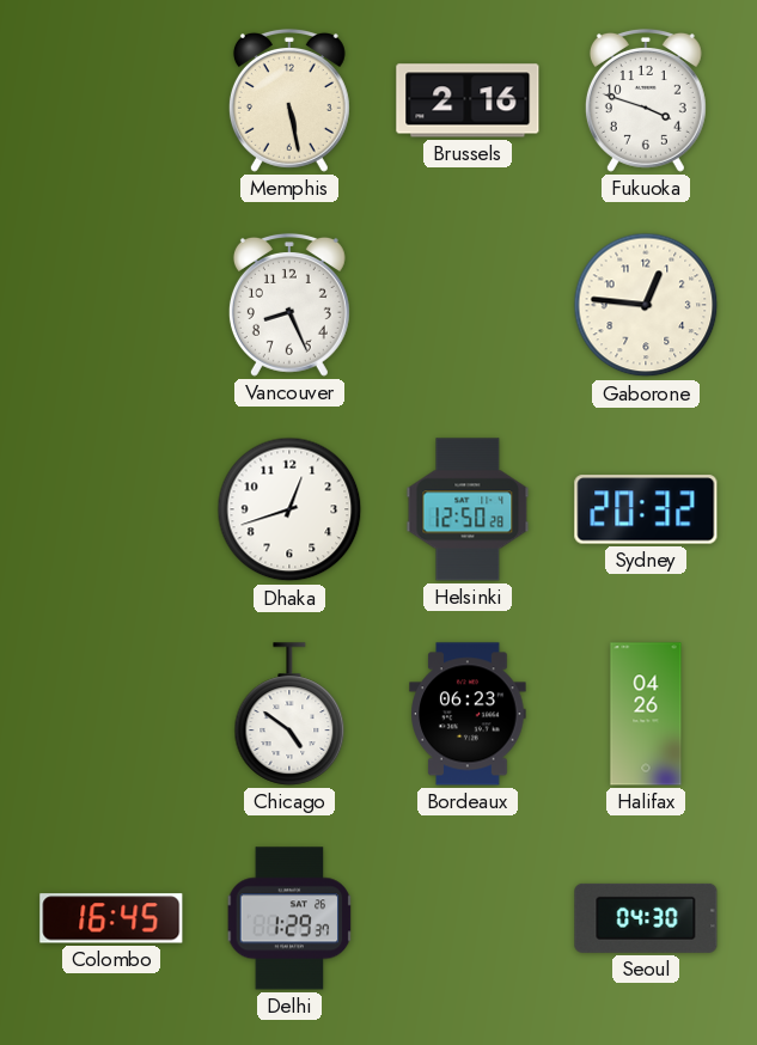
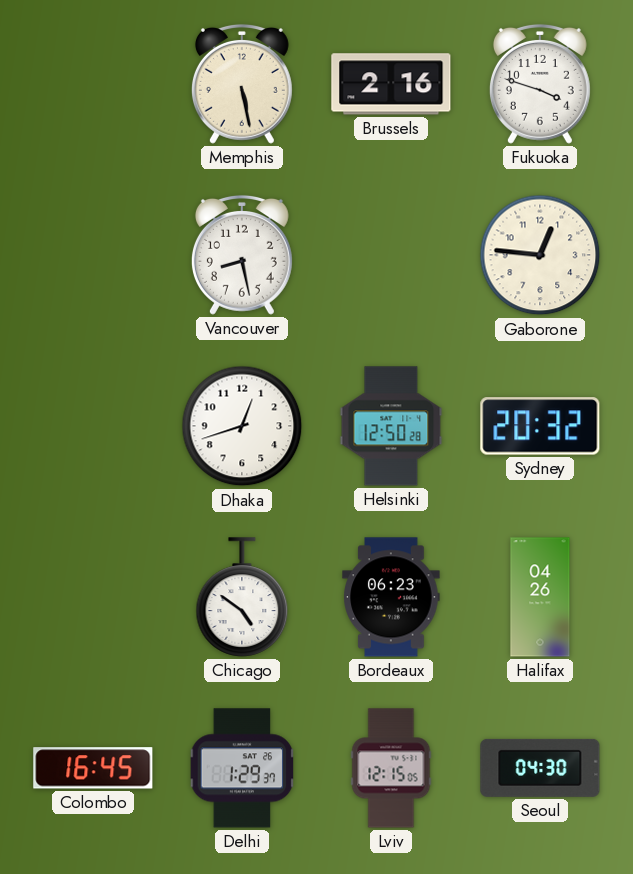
Vancouver: 8:26 -> 8:28
Lviv: none -> 12:15
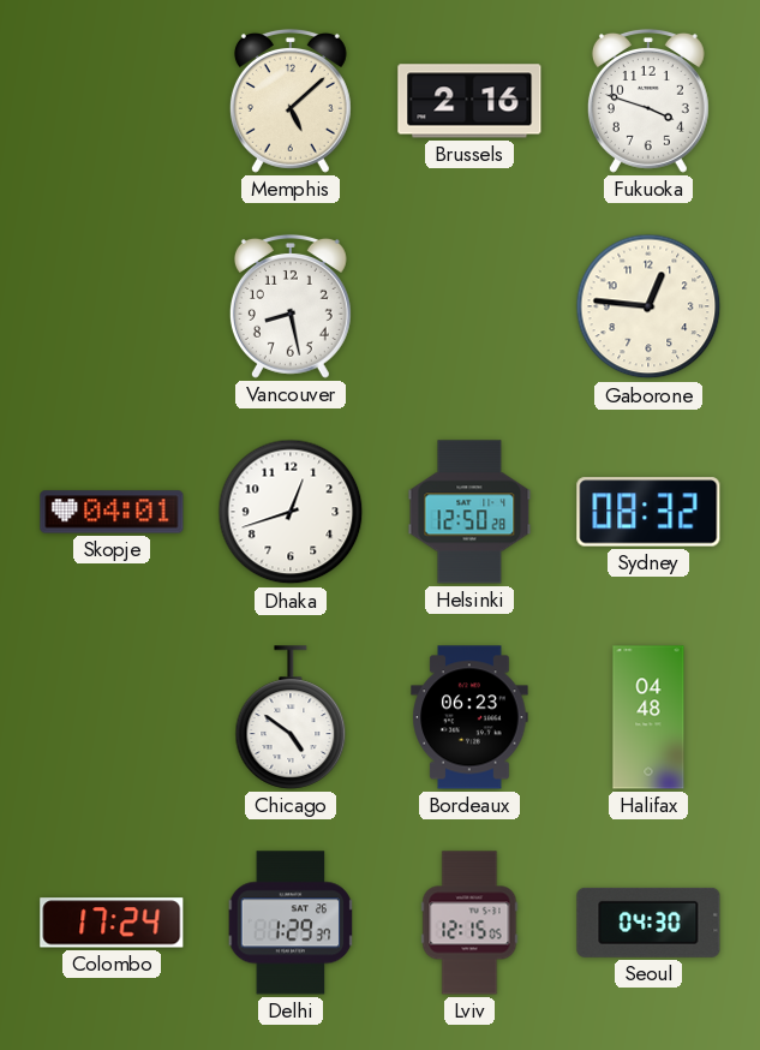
Memphis: 5:28 -> 5:08
Skopje: none -> 04:01
Sydney: 20:32 -> 08:32
Halifax: 04:26 -> 04:48
Colombo: 16:45 -> 17:24
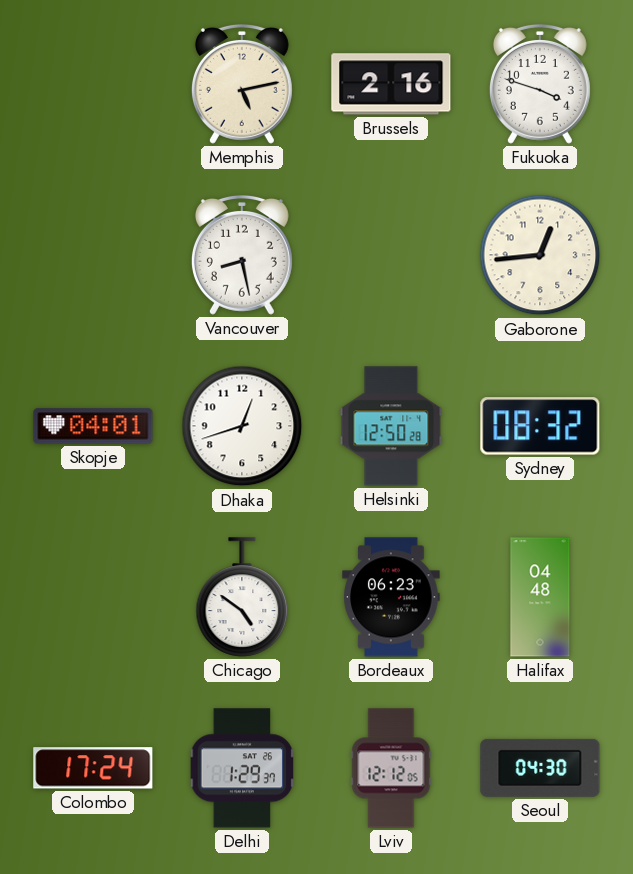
Memphis: 5:08 -> 5:13
Gaborone: 12:46 -> 12:44
Lviv: 12:15 -> 12:12
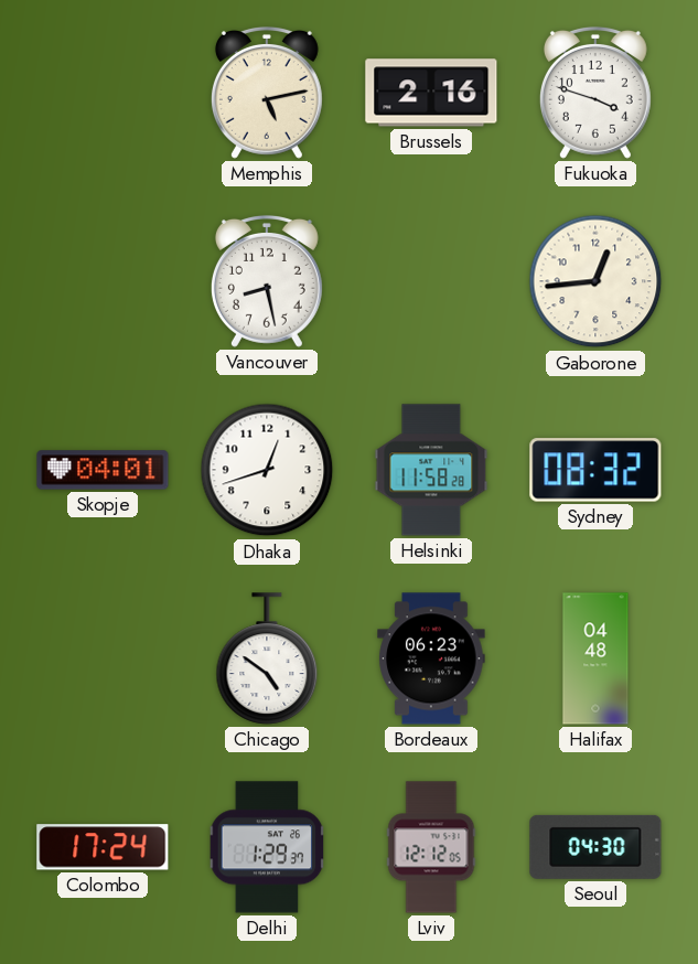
Helsinki: 12:50 -> 11:58
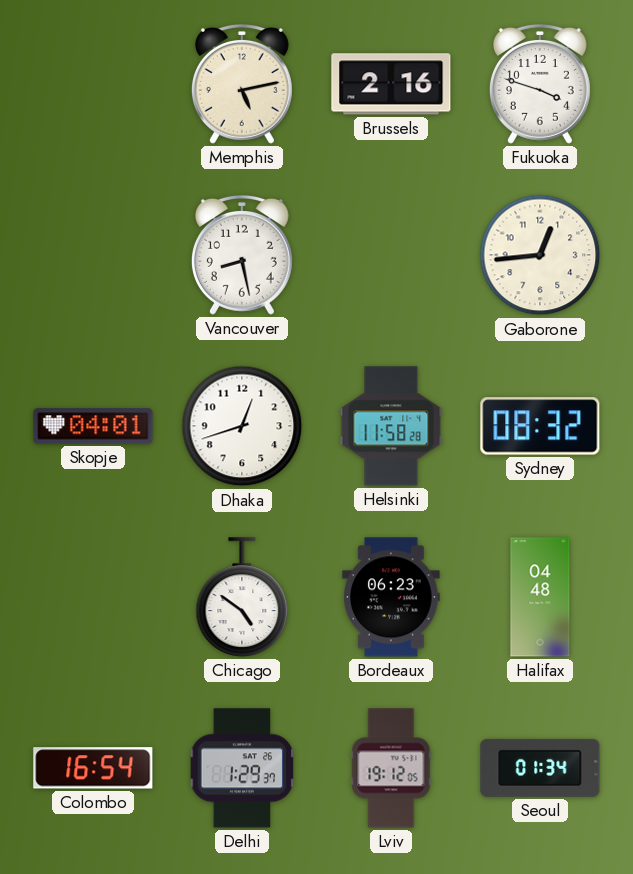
Colombo: 17:24 -> 16:54
Lviv: 12:12 -> 19:12
Seoul: 04:30 -> 01:34
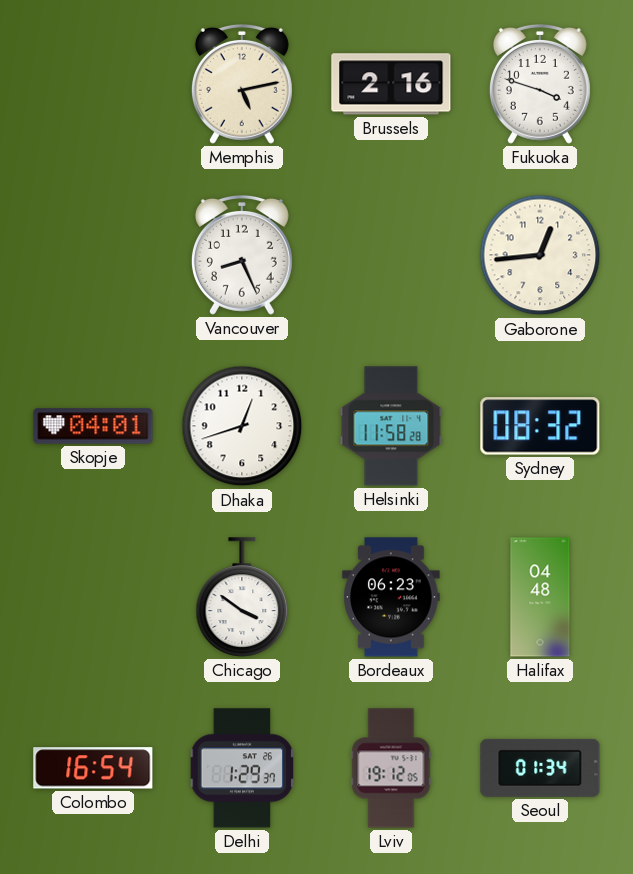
Vancouver: 8:28 -> 8:26
Chicago: 4:51 -> 3:51
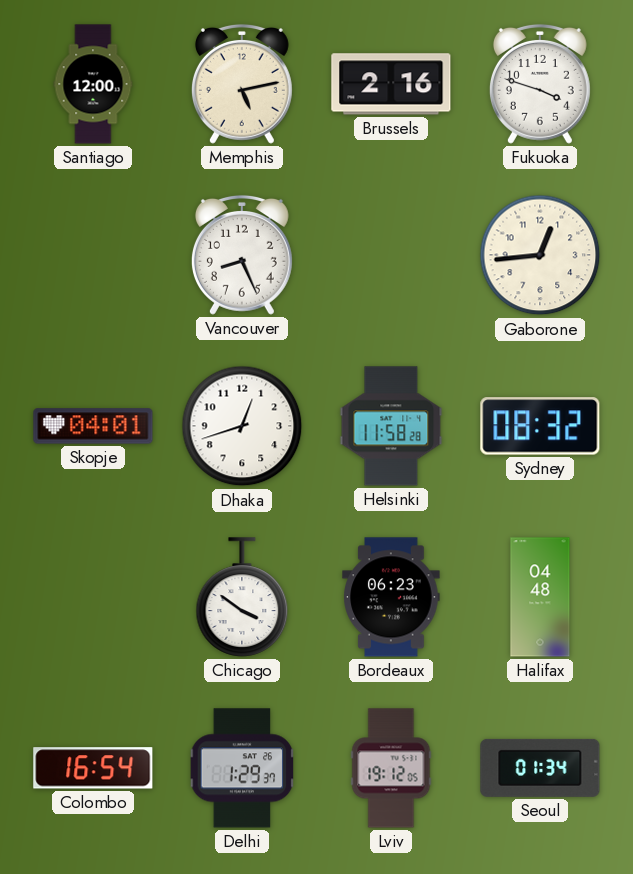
Santiago: none -> 12:00
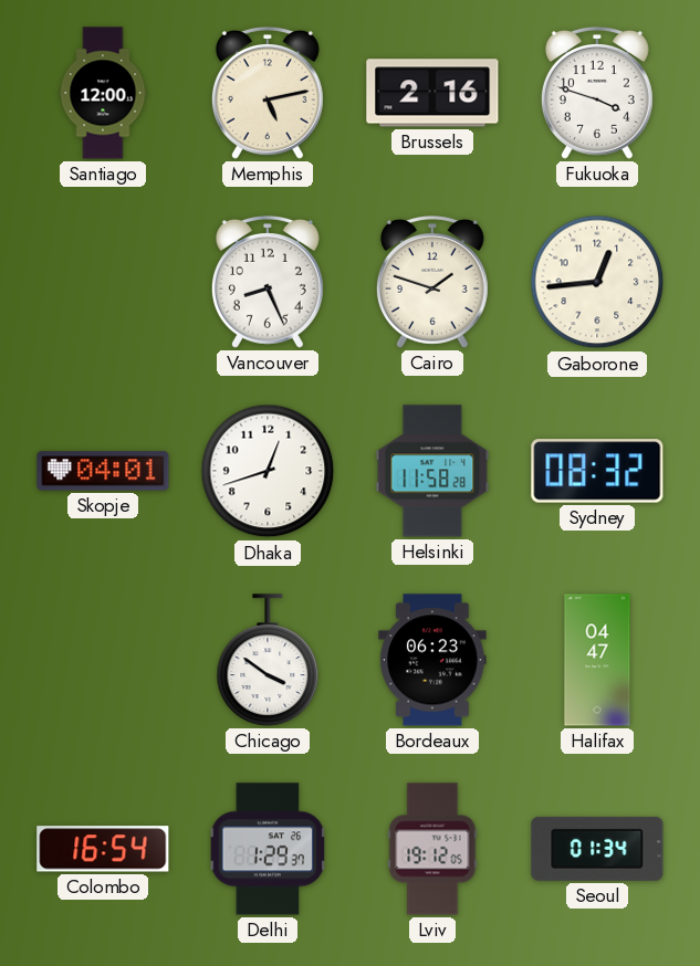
Cairo: none -> 1:48
Halifax: 04:48 -> 04:47
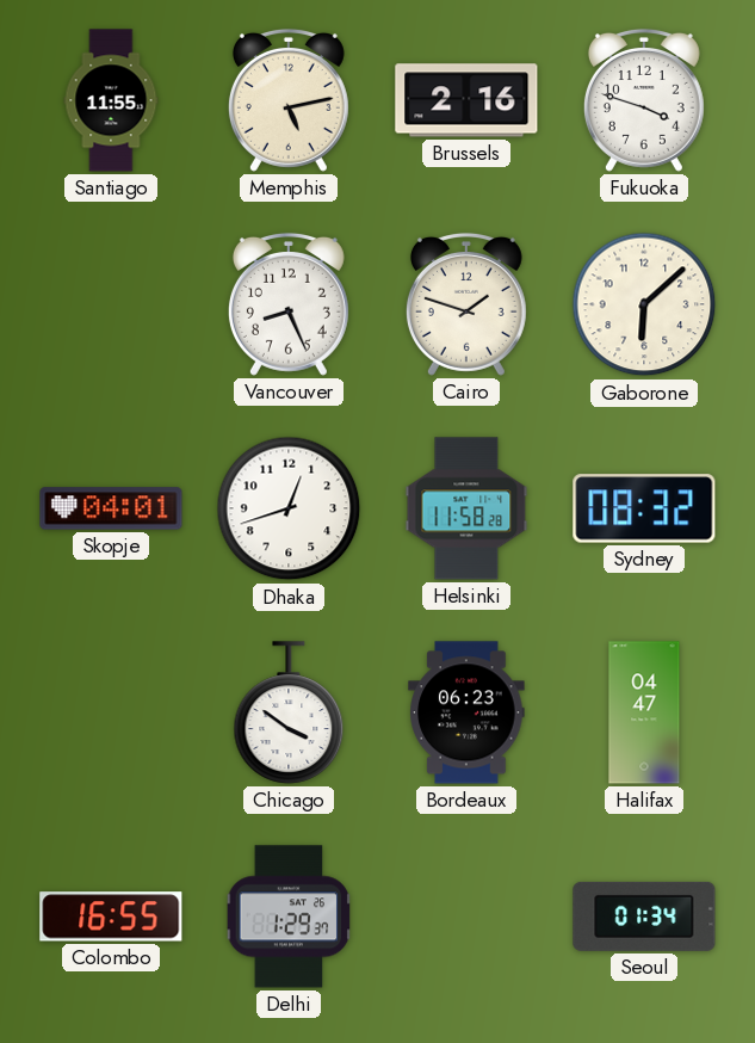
Santiago: 12:00 -> 11:55
Gaborone: 12:44 -> 6:08
Colombo: 16:54 -> 16:55
Lviv: 19:12 -> none
